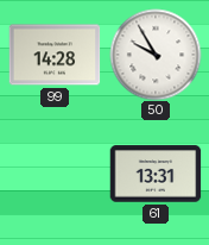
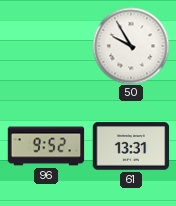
99: 14:28 -> none
96: none -> 9:52
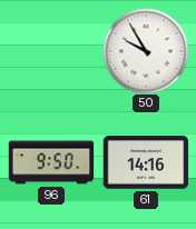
96: 9:52 -> 9:50
61: 13:31 -> 14:16
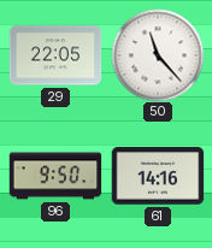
29: none -> 22:05
50: 9:55 -> 11:23
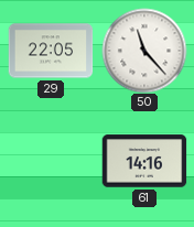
96: 9:50 -> none
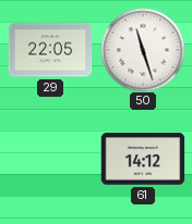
50: 11:23 -> 11:27
61: 14:16 -> 14:12
